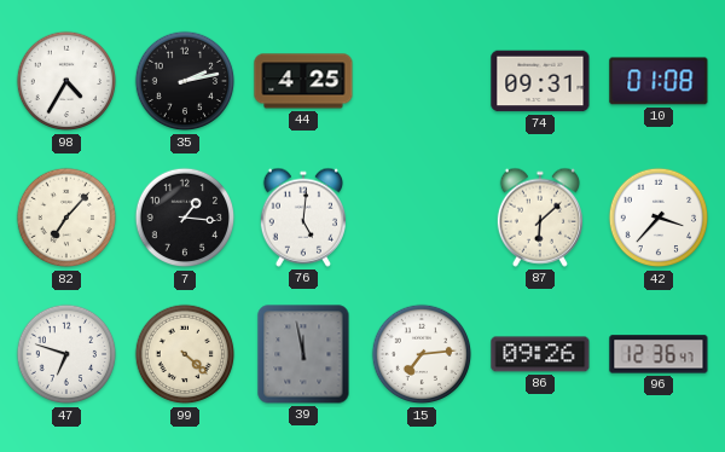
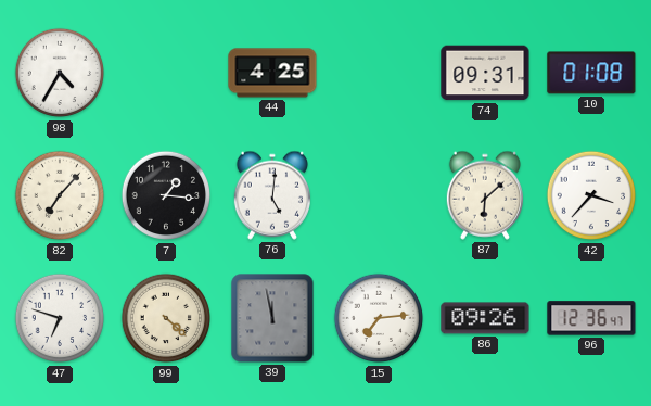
35: 2:13 -> none
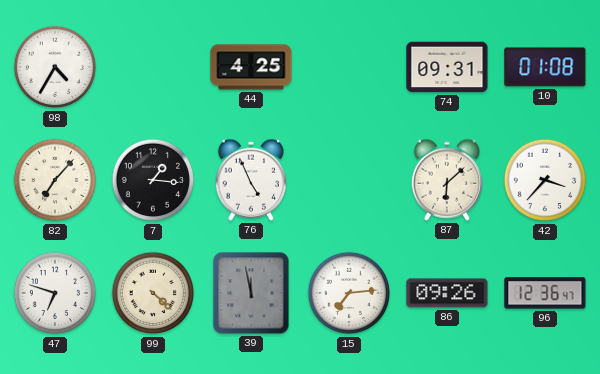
76: 5:01 -> 4:56
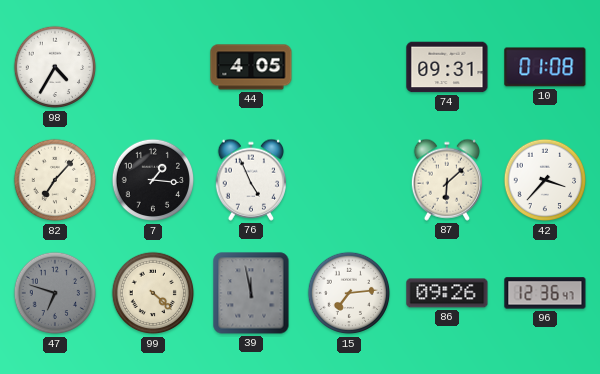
44: 4:25 -> 4:05
47 dial: white -> grey
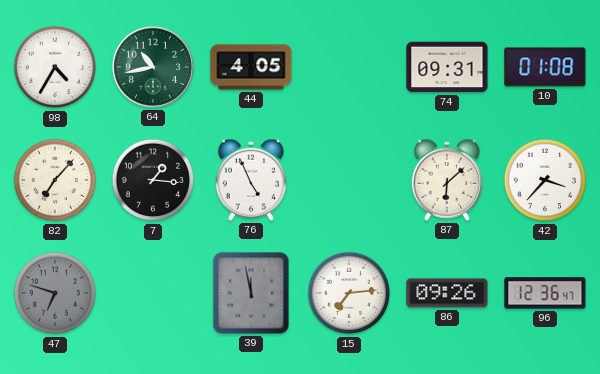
64: none -> 10:43
99: 4:22 -> none
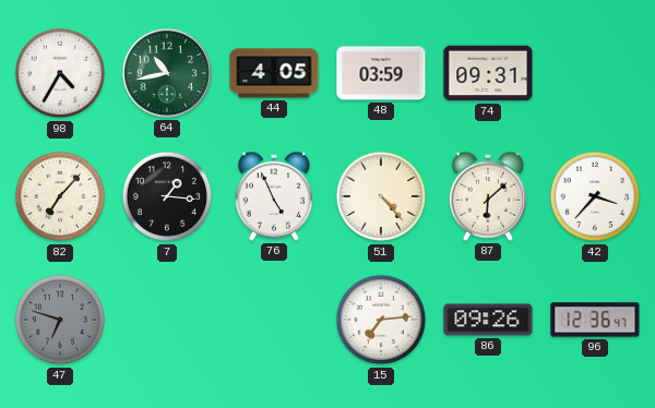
48: none -> 03:59
10: 01:08 -> none
51: none -> 4:23
39: 11:58 -> none
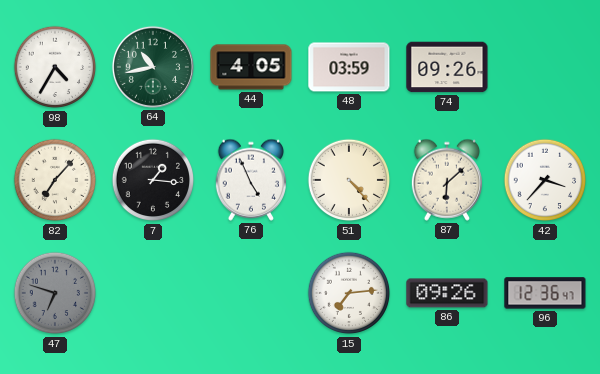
74: 09:31 -> 09:26
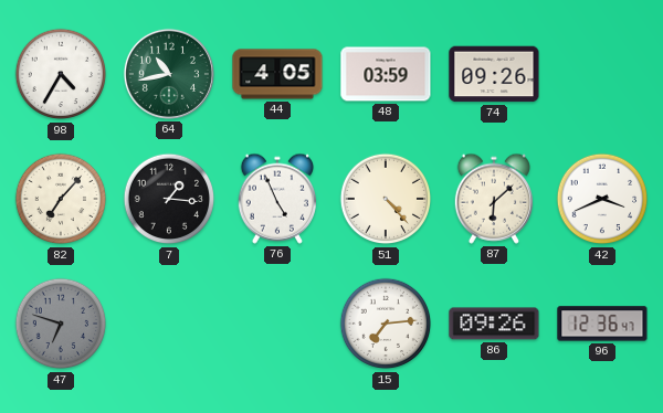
42: 3:37 -> 3:41
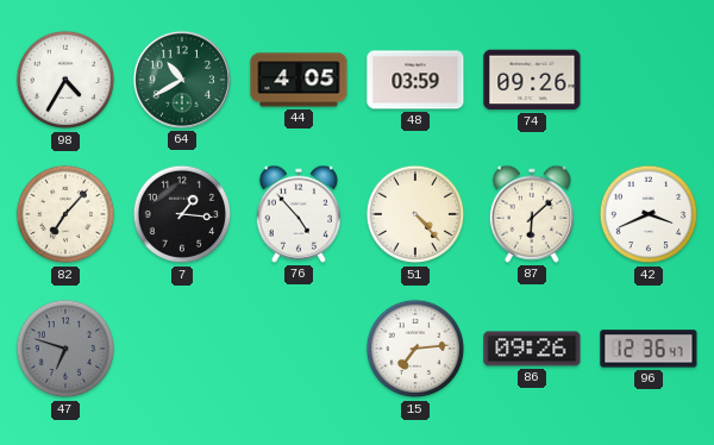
64: 10:43 -> 10:40
76: 4:56 -> 4:53
